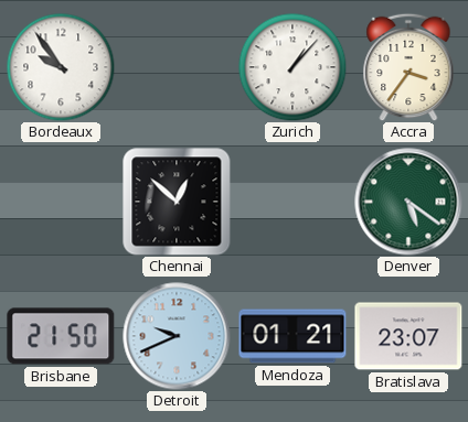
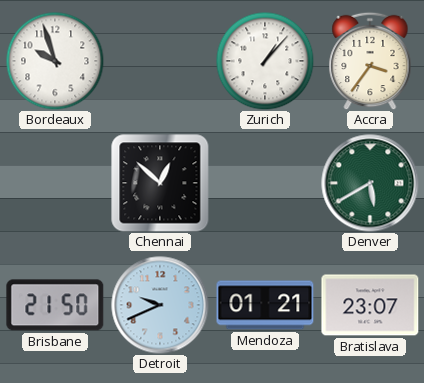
Bordeaux: 9:54 -> 9:57
Denver: 5:21 -> 5:40
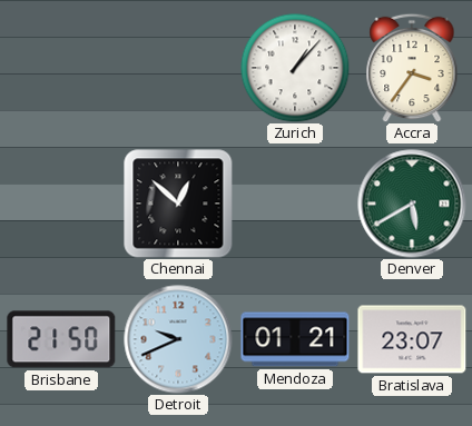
Bordeaux: 9:57 -> none
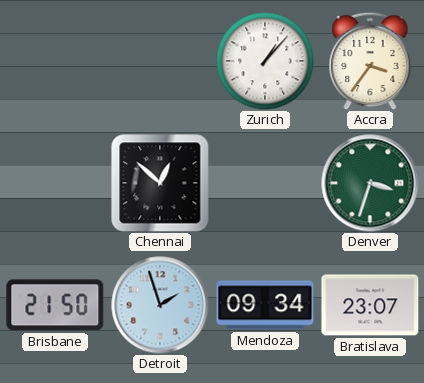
Denver: 5:40 -> 3:33
Detroit: 9:41 -> 1:57
Mendoza: 01:21 -> 09:34
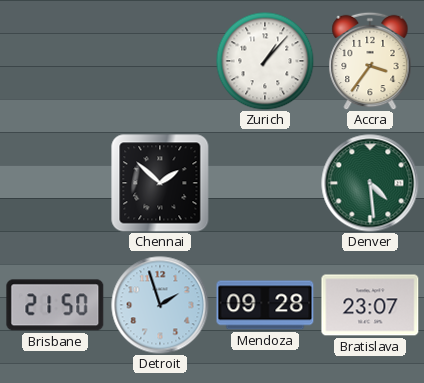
Chennai: 12:52 -> 1:52
Denver: 3:33 -> 4:29
Mendoza: 09:34 -> 09:28
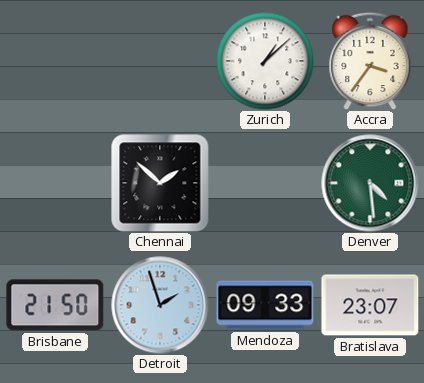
Zurich: 1:07 -> 1:08
Mendoza: 09:28 -> 09:33
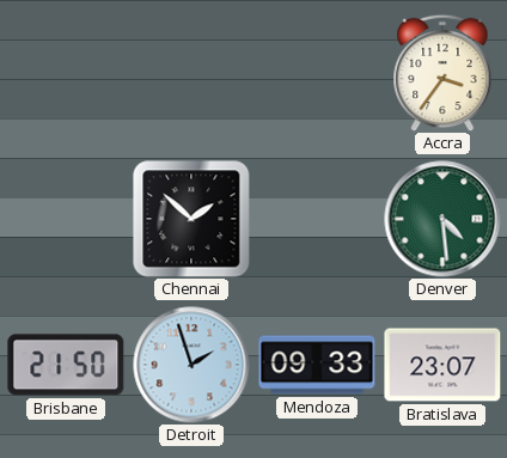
Zurich: 1:08 -> none
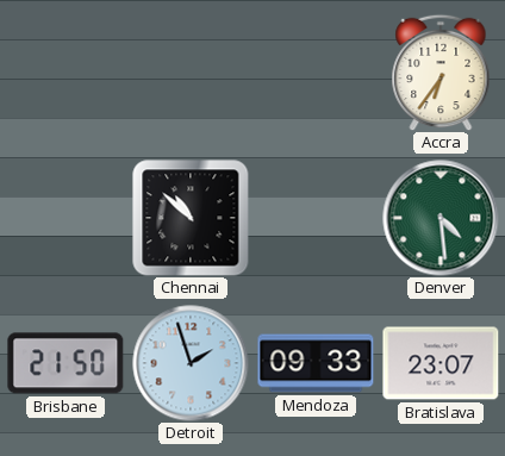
Accra: 3:36 -> 6:36
Chennai: 1:52 -> 10:52
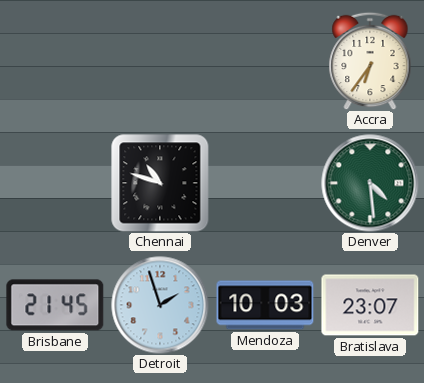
Chennai: 10:52 -> 10:48
Brisbane: 21:50 -> 21:45
Mendoza: 09:33 -> 10:03
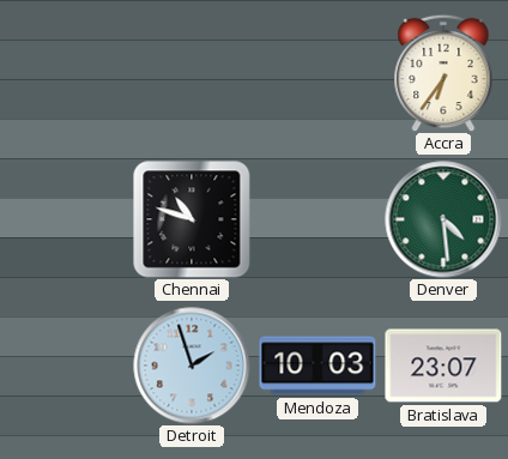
Brisbane: 21:45 -> none
